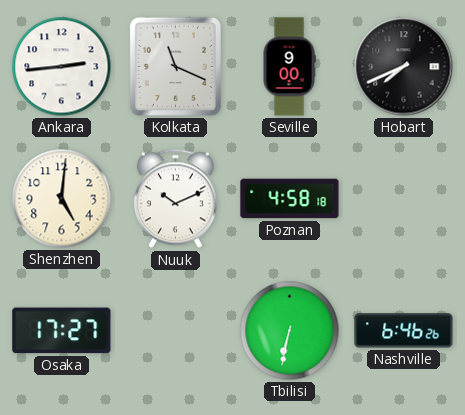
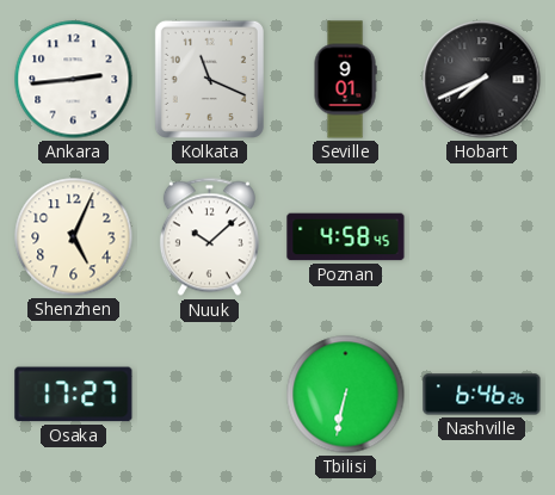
Seville: 9:00 -> 9:01
Shenzhen: 5:01 -> 5:04
Nuuk: 10:11 -> 10:08
Poznan: 4:58:18 -> 4:58:45
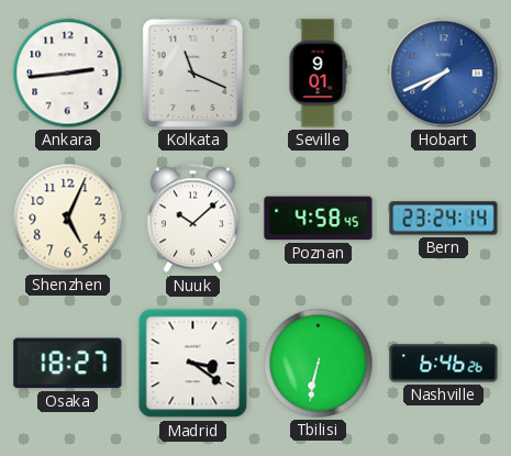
Hobart dial: black -> blue
Bern: none -> 23:24
Osaka: 17:27 -> 18:27
Madrid: none -> 3:21
